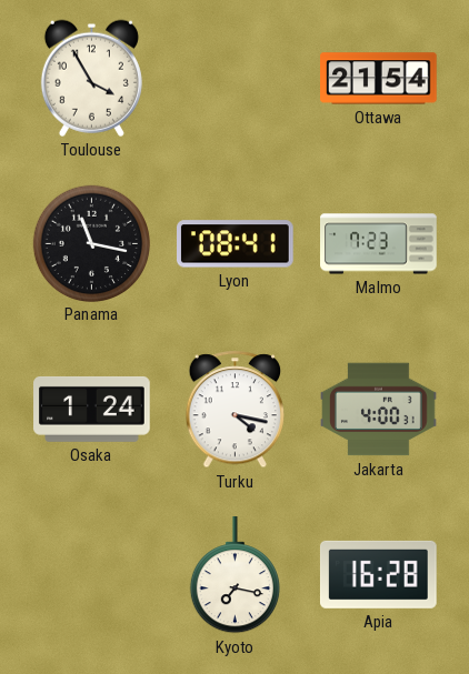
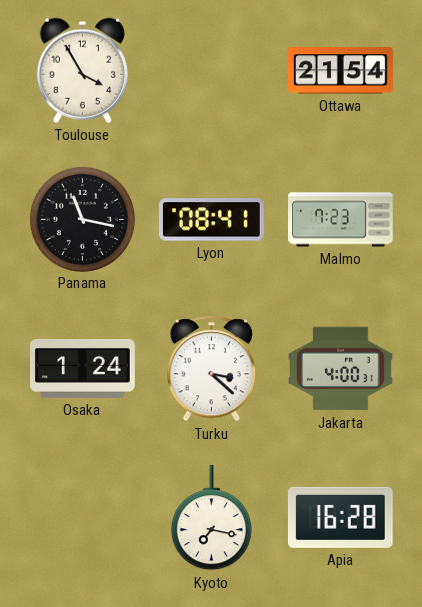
Turku: 4:17 -> 3:22
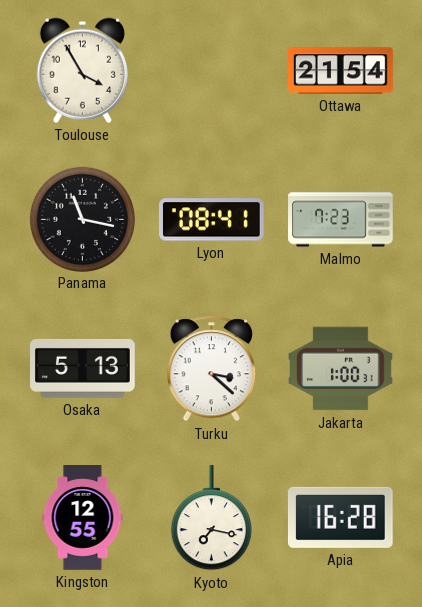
Osaka: 1:24 -> 5:13
Jakarta: 4:00 -> 1:00
Kingston: none -> 12:55
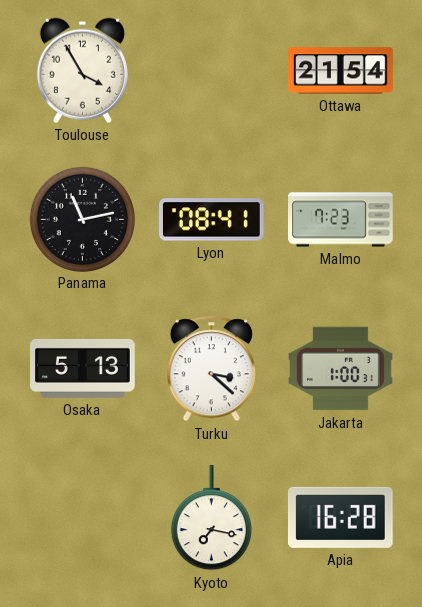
Panama: 11:17 -> 11:13
Kingston: 12:55 -> none
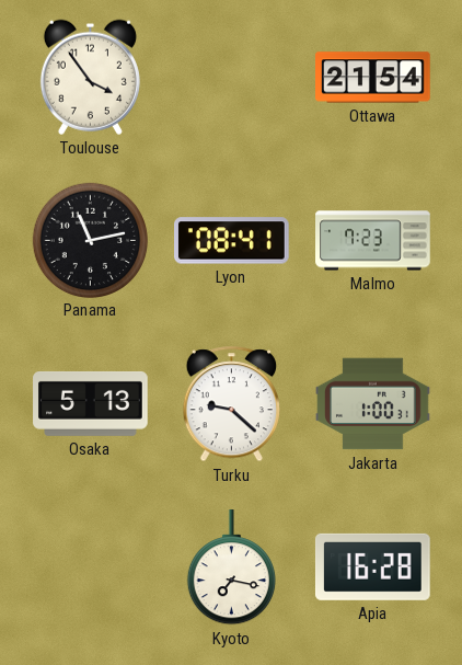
Toulouse: 3:55 -> 3:54
Turku: 3:22 -> 9:22
